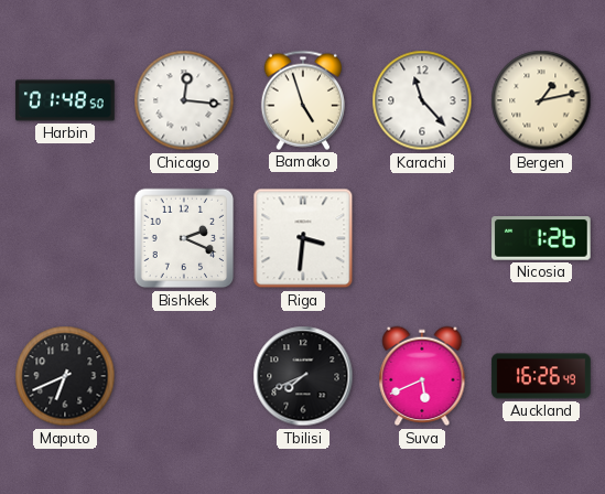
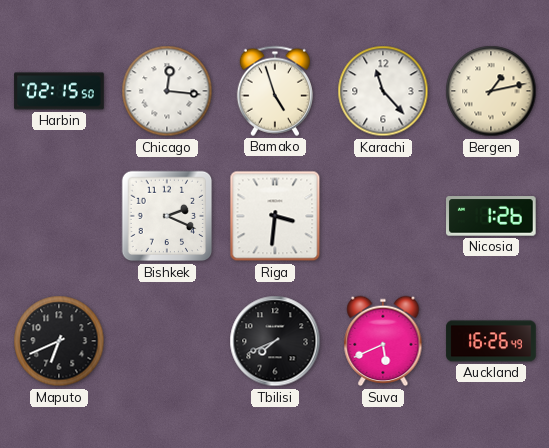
Harbin: 01:48 -> 02:15
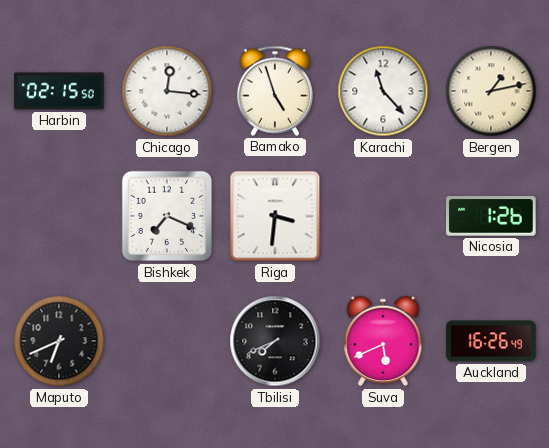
Bishkek: 2:19 -> 7:19
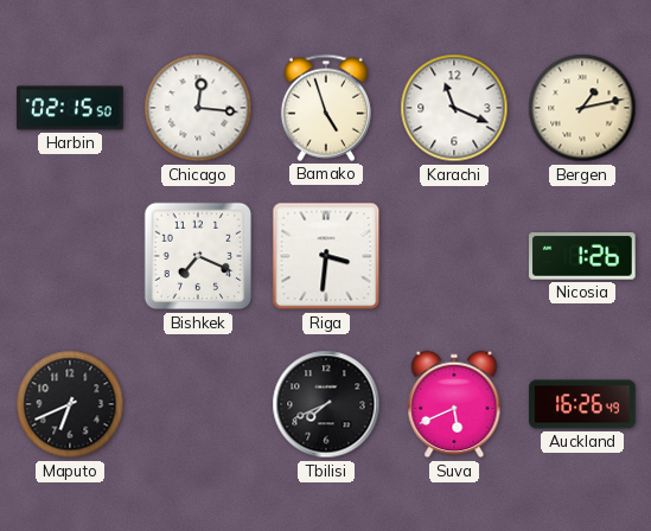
Karachi: 11:23 -> 11:19
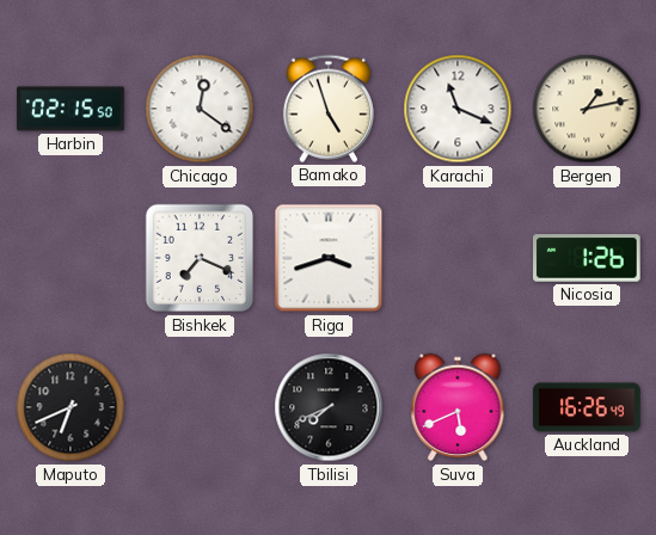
Chicago: 12:16 -> 12:21
Riga: 3:31 -> 3:42
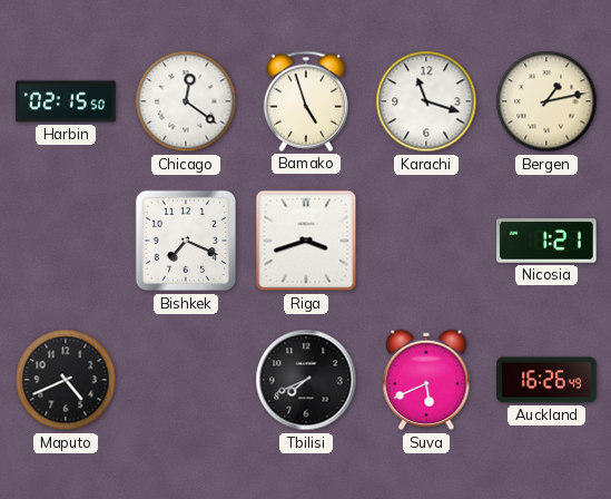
Karachi: 11:19 -> 11:18
Nicosia: 1:26 -> 1:21
Maputo: 6:41 -> 4:41
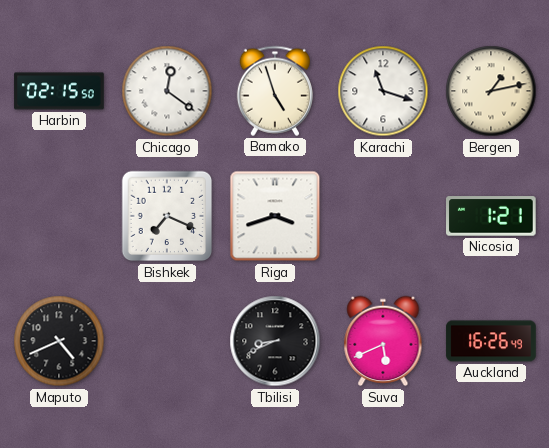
Tbilisi: 7:41 -> 8:41
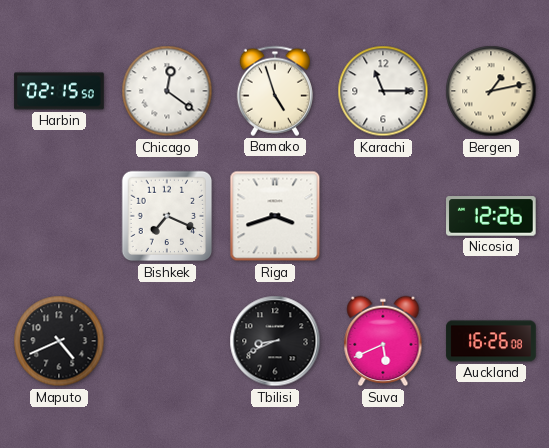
Karachi: 11:18 -> 11:15
Nicosia: 1:21 -> 12:26
Auckland: 16:26:49 -> 16:26:08
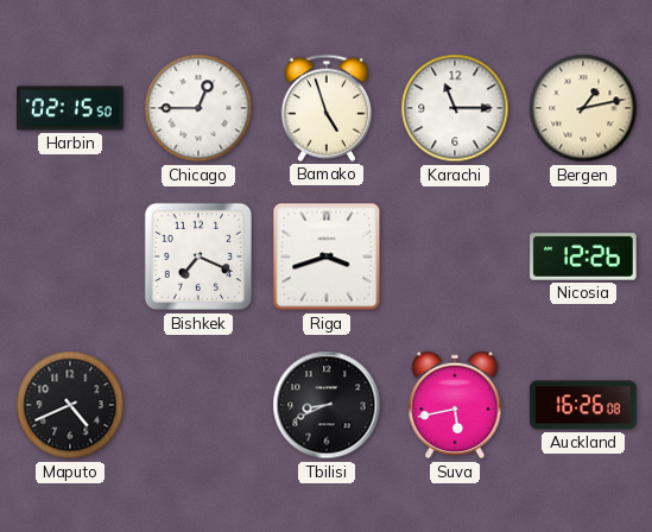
Chicago: 12:21 -> 12:45
Suva: 5:41 -> 5:43
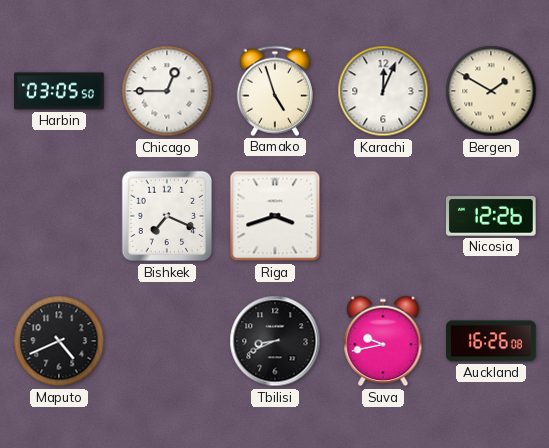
Harbin: 02:15 -> 03:05
Karachi: 11:15 -> 12:04
Bergen: 1:13 -> 1:50
Suva: 5:43 -> 9:43
